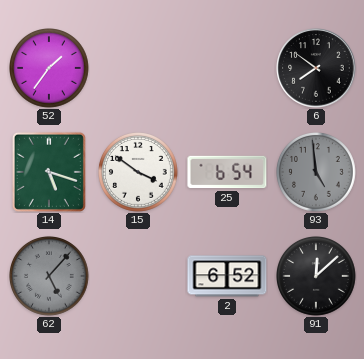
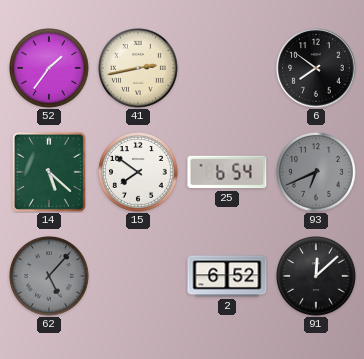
41: none -> 2:43
14: 5:18 -> 5:22
15: 3:51 -> 7:51
93: 4:59 -> 6:41
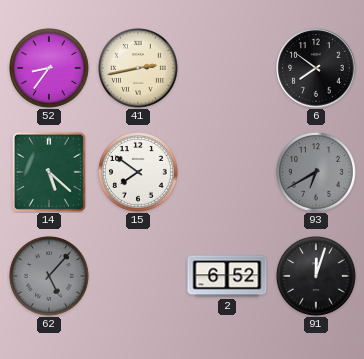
52: 1:36 -> 8:36
25: 6:54 -> none
93: 6:41 -> 6:40
91: 12:08 -> 12:03
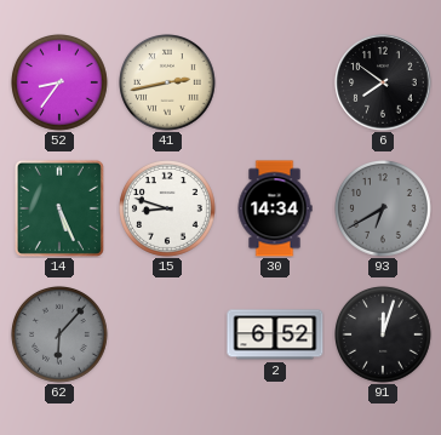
14: 5:22 -> 5:26
15: 7:51 -> 8:48
30: none -> 14:34
62: 5:07 -> 6:07
